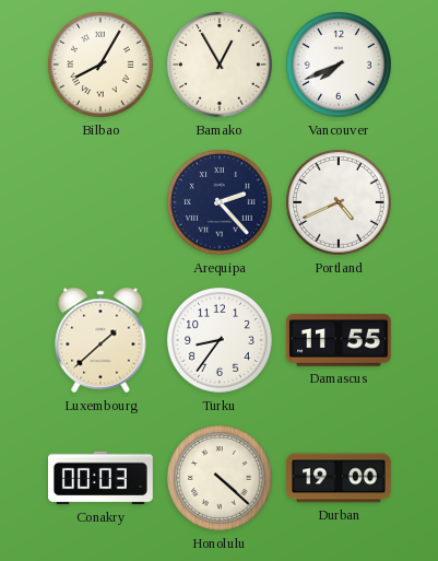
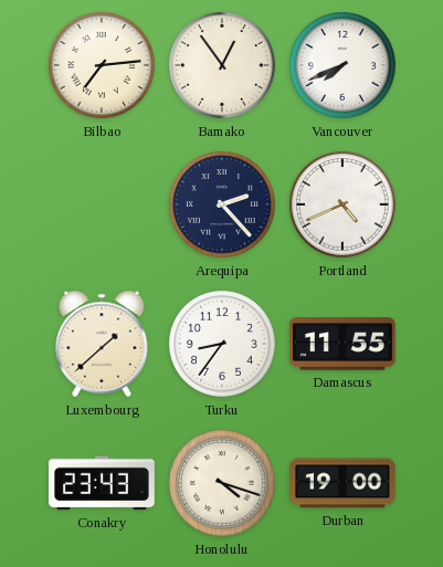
Bilbao: 8:05 -> 7:14
Bamako: 12:55 -> 12:54
Conakry: 00:03 -> 23:43
Honolulu: 4:22 -> 4:18
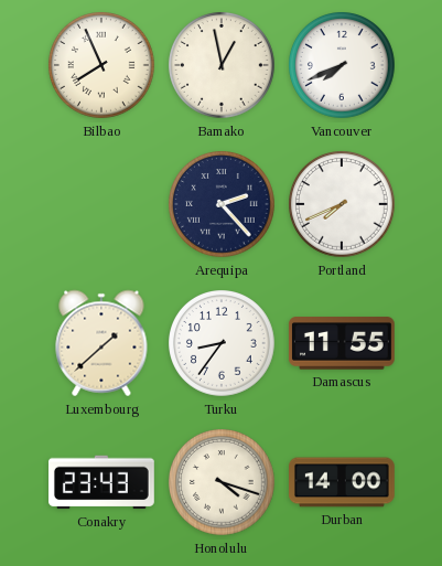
Bilbao: 7:14 -> 7:56
Bamako: 12:54 -> 12:58
Portland: 4:41 -> 7:41
Durban: 19:00 -> 14:00
